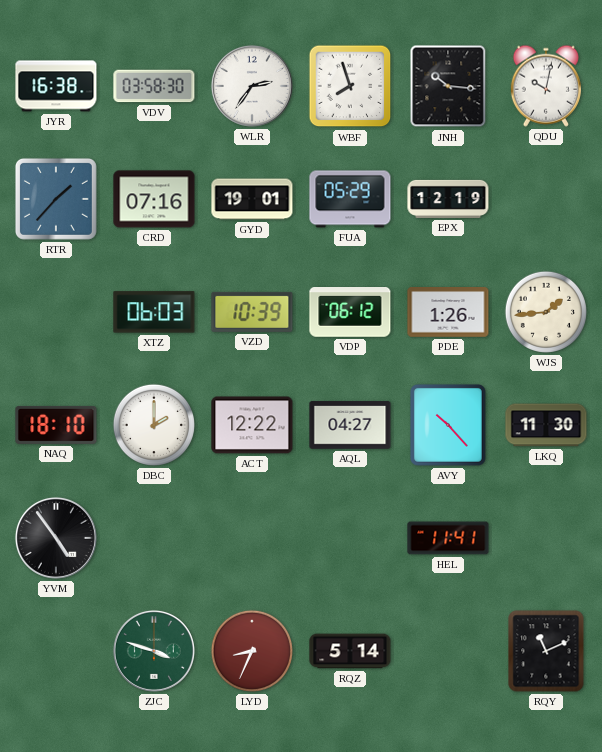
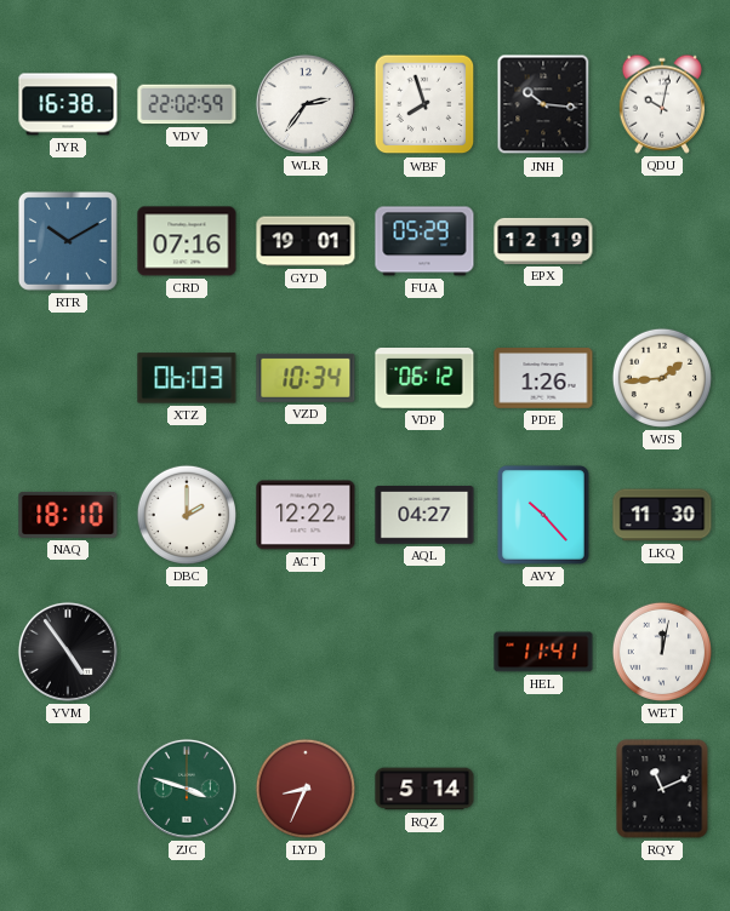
VDV: 03:58 -> 22:02
RTR: 1:37 -> 10:10
VZD: 10:39 -> 10:34
WET: none -> 12:02
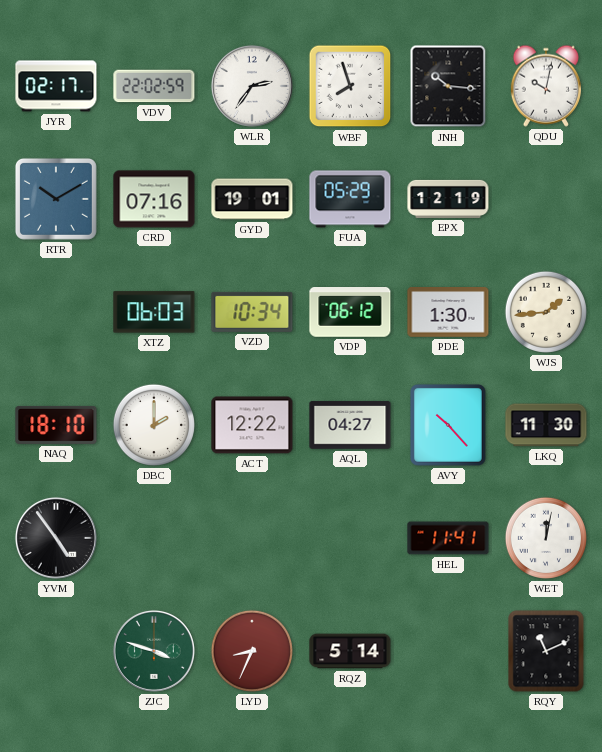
JYR: 16:38 -> 02:17
PDE: 1:26 -> 1:30
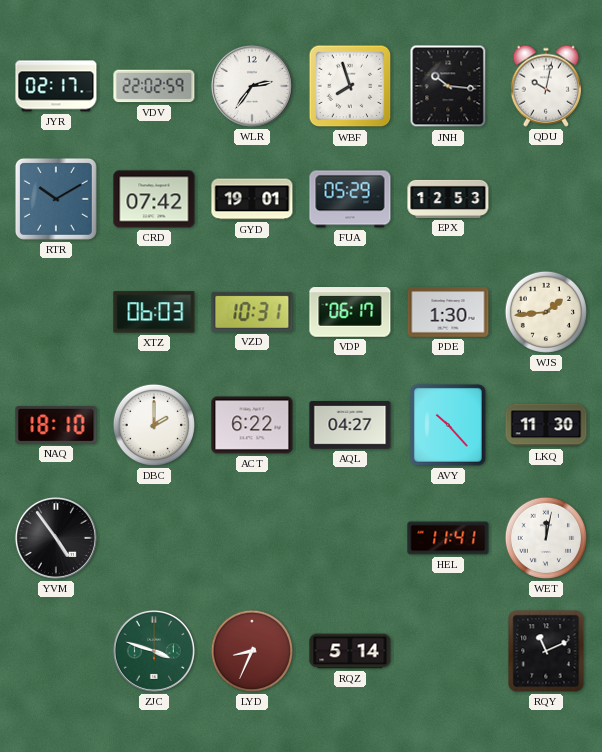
CRD: 07:16 -> 07:42
EPX: 12:19 -> 12:53
VZD: 10:34 -> 10:31
VDP: 06:12 -> 06:17
ACT: 12:22 -> 6:22
